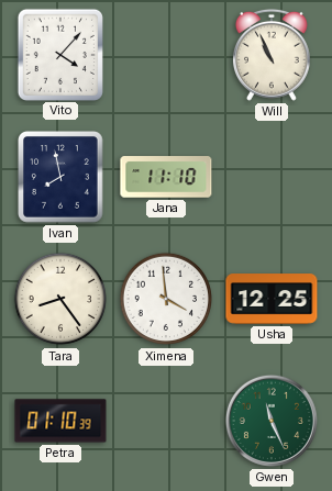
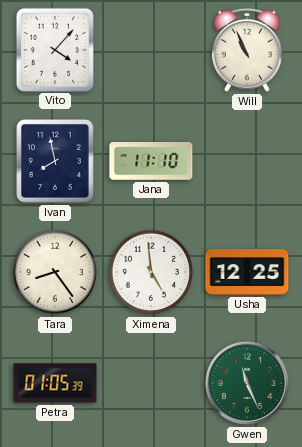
Ximena: 3:59 -> 4:59
Petra: 01:10 -> 01:05
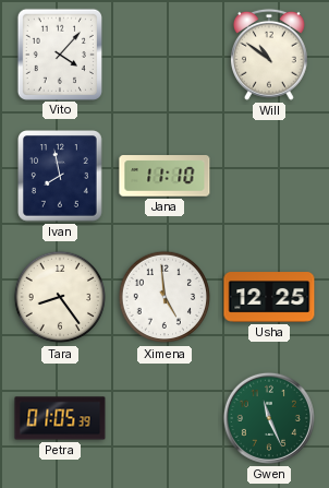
Will: 10:56 -> 10:51
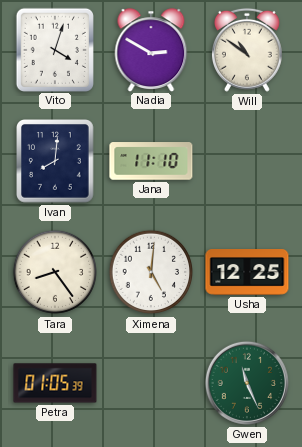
Vito: 4:07 -> 4:03
Nadia: none -> 2:50
Ivan: 7:58 -> 8:01
Ximena: 4:59 -> 5:01
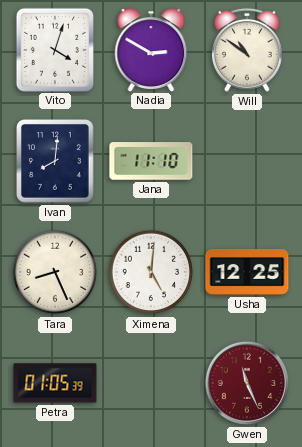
Tara: 8:24 -> 8:26
Gwen dial: green -> burgundy
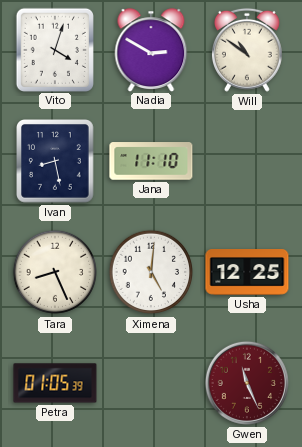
Ivan: 8:01 -> 8:28
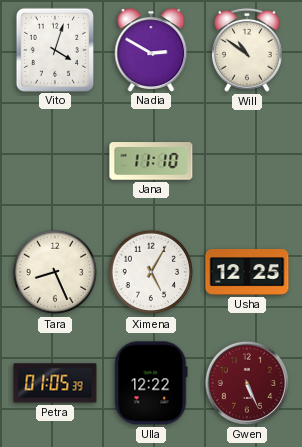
Ivan: 8:28 -> none
Ximena: 5:01 -> 5:05
Ulla: none -> 12:22
Gwen: 11:26 -> 5:26
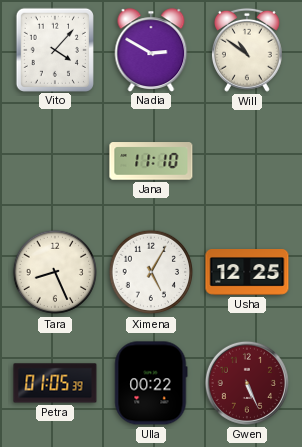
Vito: 4:03 -> 4:07
Ulla: 12:22 -> 00:22
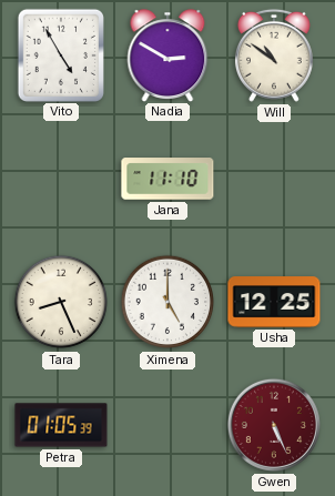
Vito: 4:07 -> 4:55
Ximena: 5:05 -> 5:00
Ulla: 00:22 -> none
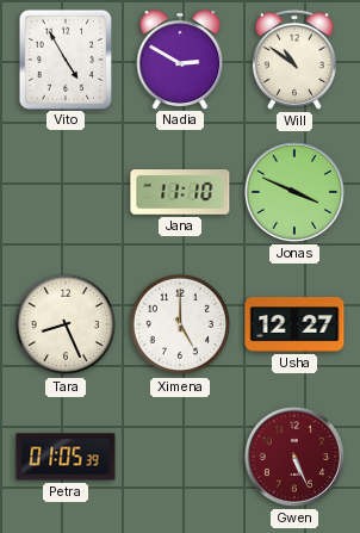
Jonas: none -> 3:49
Usha: 12:25 -> 12:27
